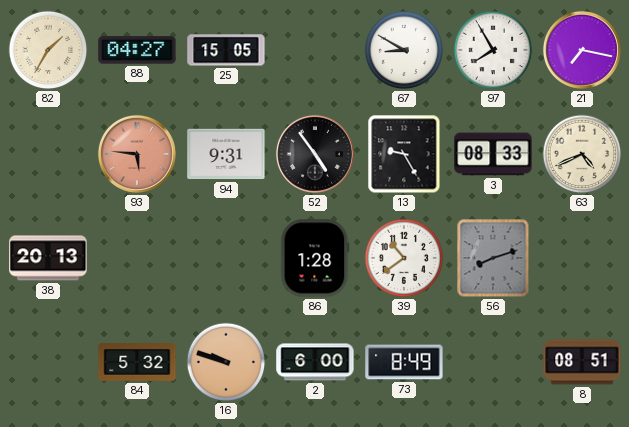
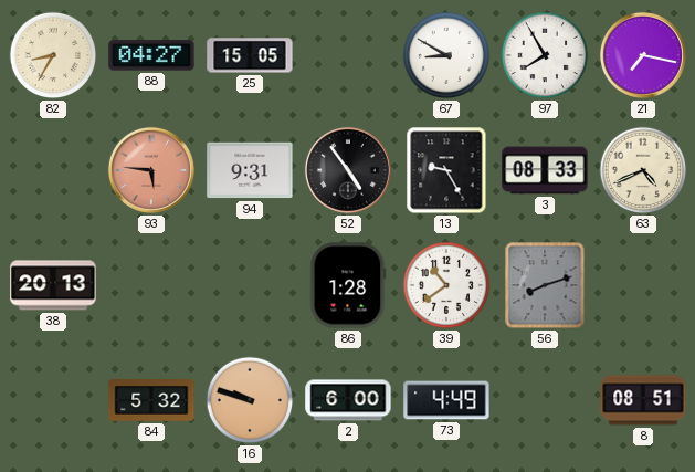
82: 1:35 -> 8:35
73: 8:49 -> 4:49
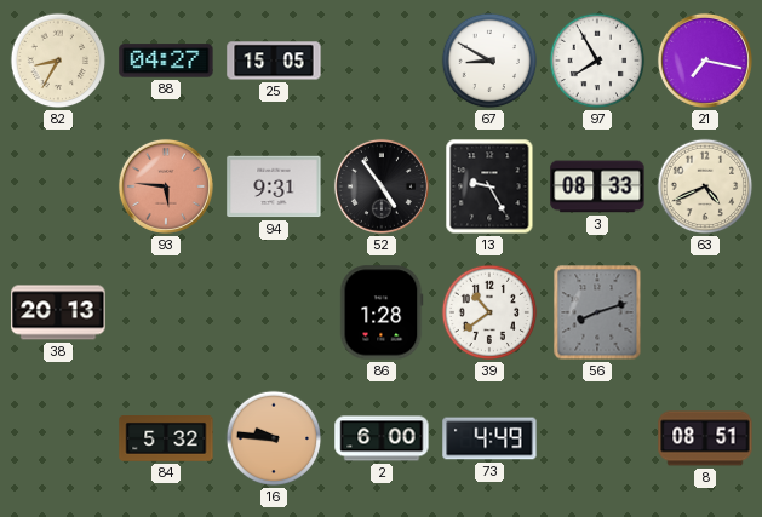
16: 9:48 -> 9:46
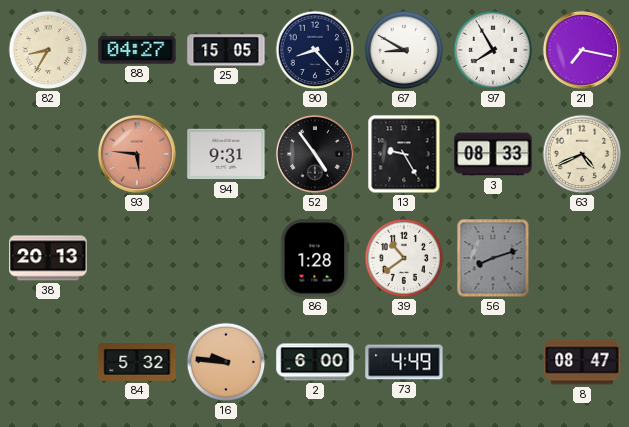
90: none -> 8:23
8: 08:51 -> 08:47
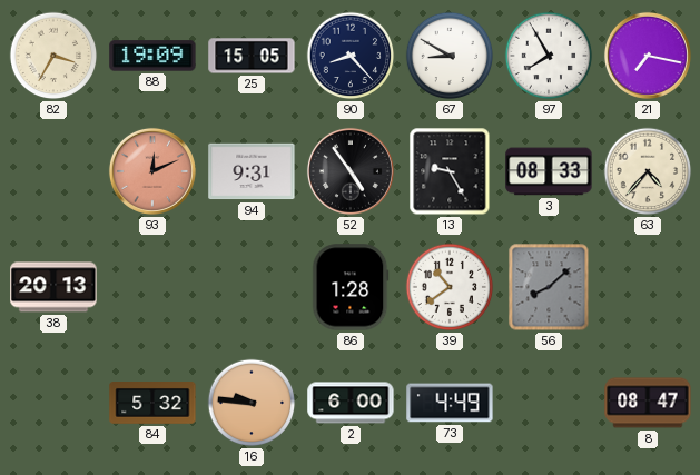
82: 8:35 -> 3:35
88: 04:27 -> 19:09
93: 5:46 -> 12:11
63: 4:41 -> 4:37
56: 8:12 -> 8:08
